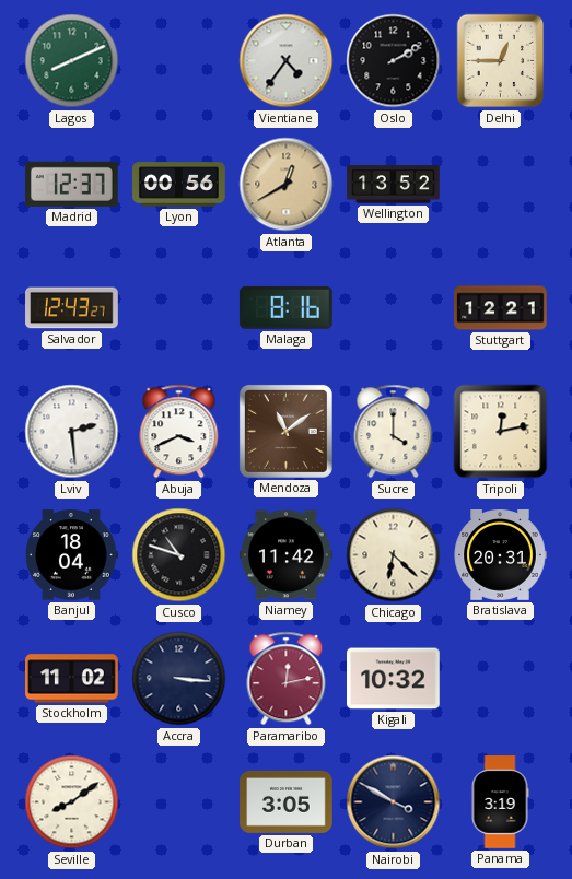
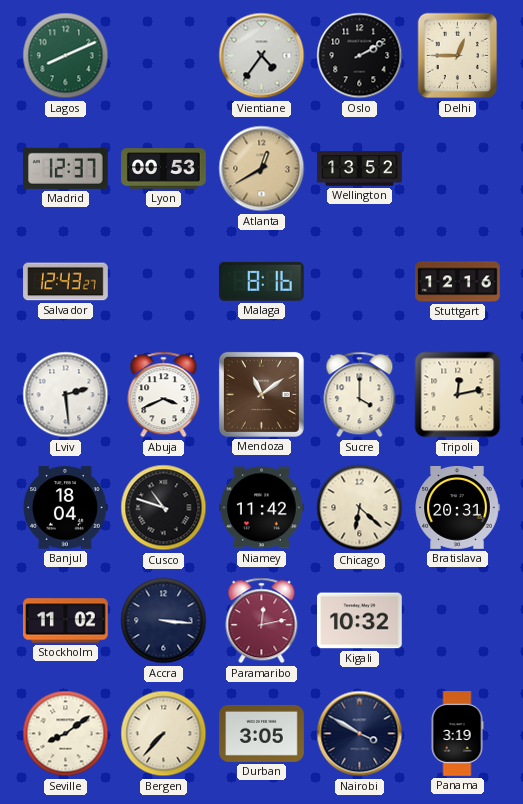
Lyon: 00:56 -> 00:53
Stuttgart: 12:21 -> 12:16
Bergen: none -> 7:37
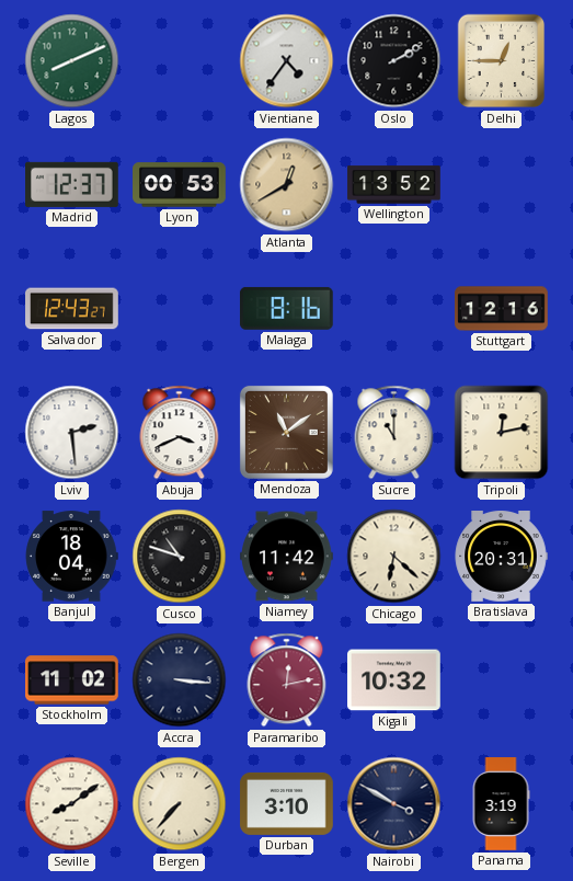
Sucre: 4:00 -> 11:00
Durban: 3:05 -> 3:10
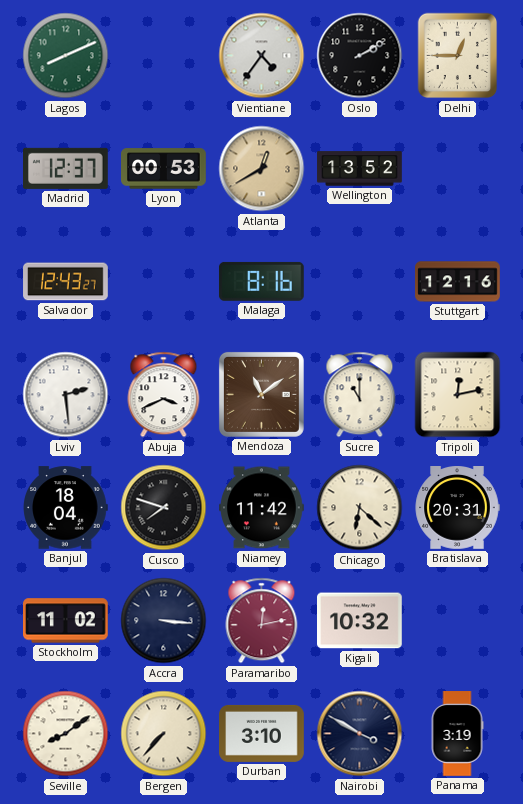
Cusco: 10:48 -> 7:48
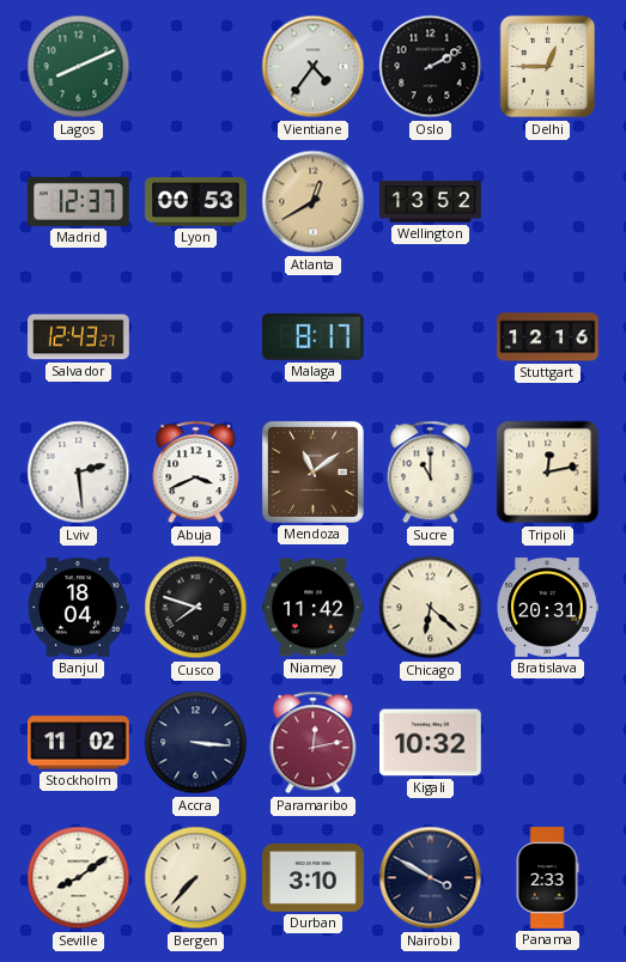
Malaga: 8:16 -> 8:17
Panama: 3:19 -> 2:33
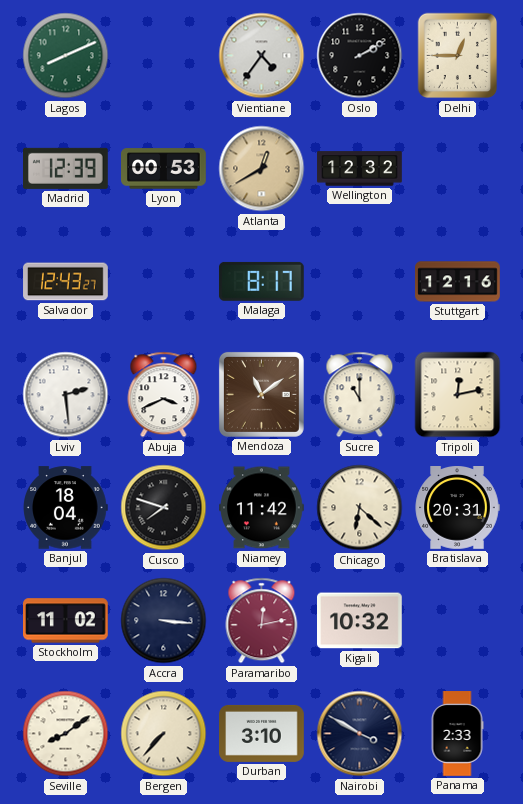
Madrid: 12:37 -> 12:39
Wellington: 13:52 -> 12:32
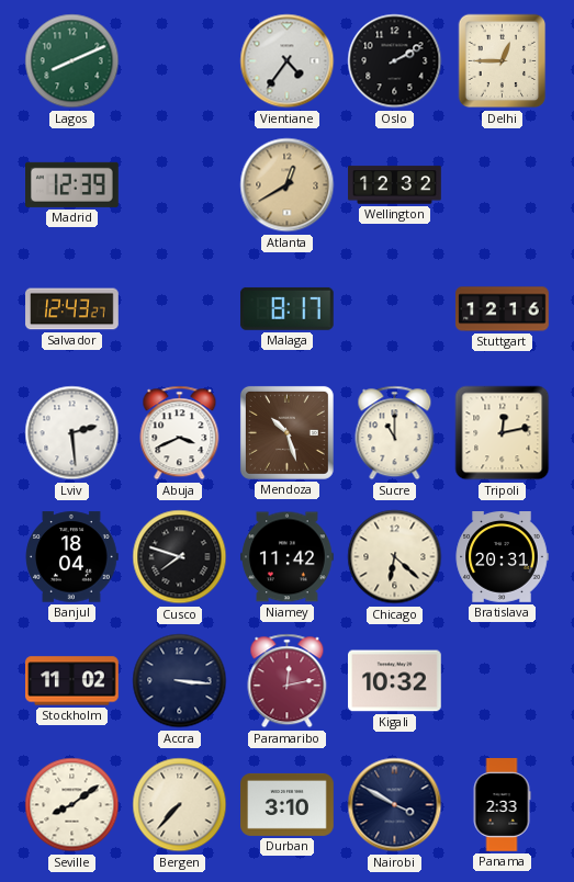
Lyon: 00:53 -> none
Mendoza: 11:09 -> 10:27
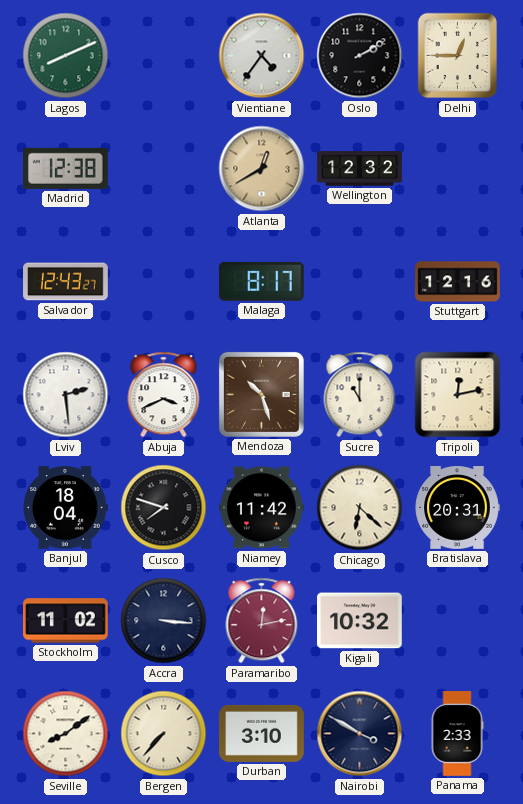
Madrid: 12:39 -> 12:38
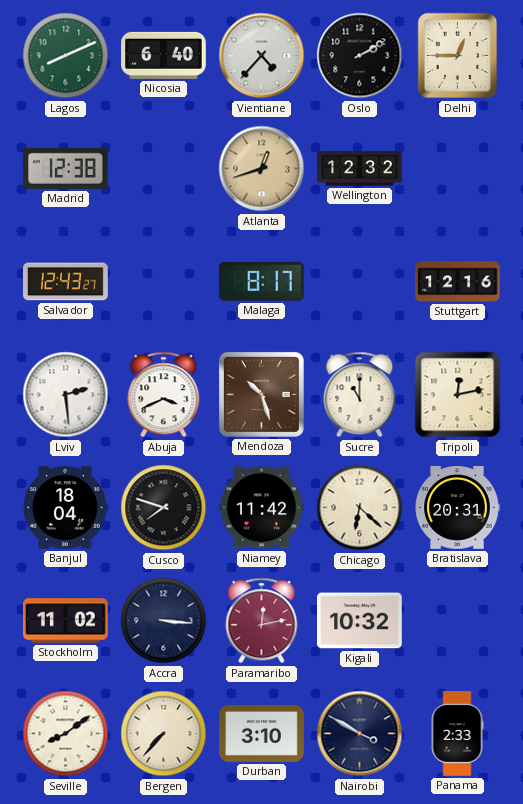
Nicosia: none -> 6:40
Vientiane: 4:36 -> 4:37
Atlanta: 12:40 -> 12:42
